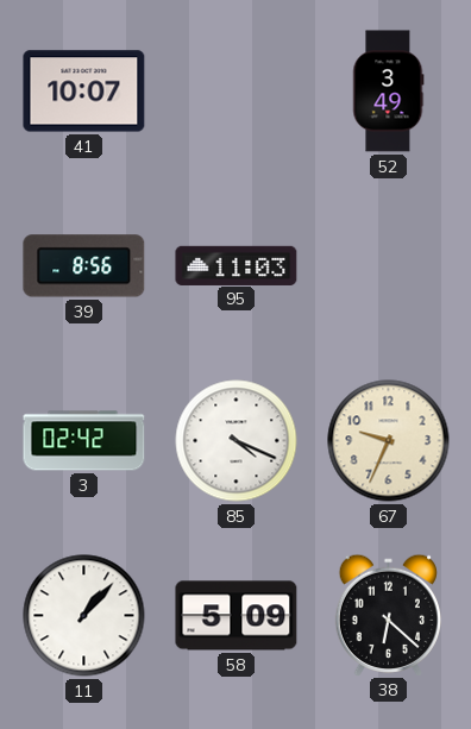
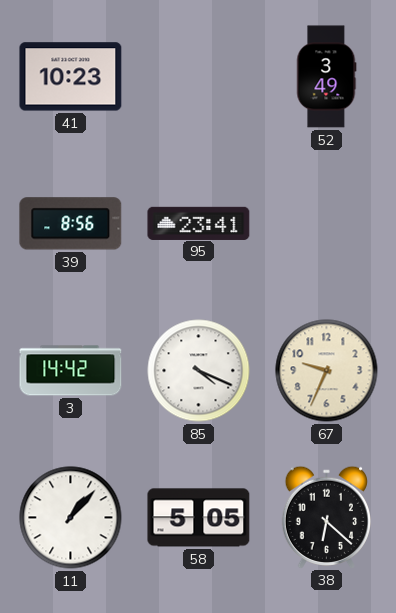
41: 10:07 -> 10:23
95: 11:03 -> 23:41
3: 02:42 -> 14:42
58: 5:09 -> 5:05
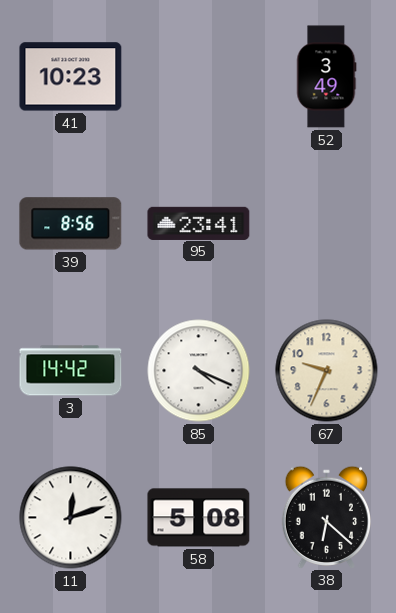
11: 1:07 -> 12:12
58: 5:05 -> 5:08
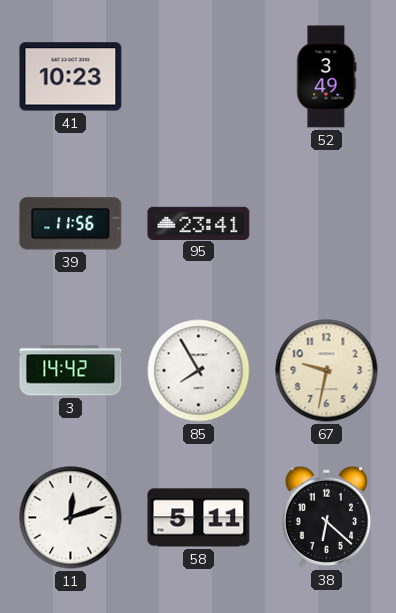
39: 8:56 -> 11:56
85: 4:19 -> 7:55
67: 9:34 -> 9:32
58: 5:08 -> 5:11
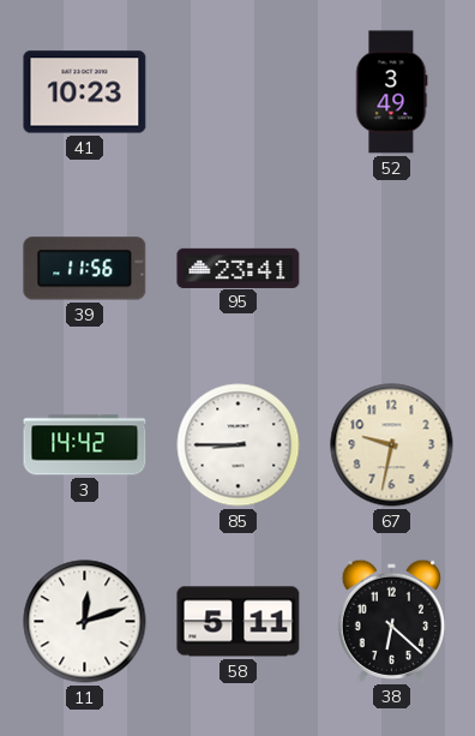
85: 7:55 -> 8:45
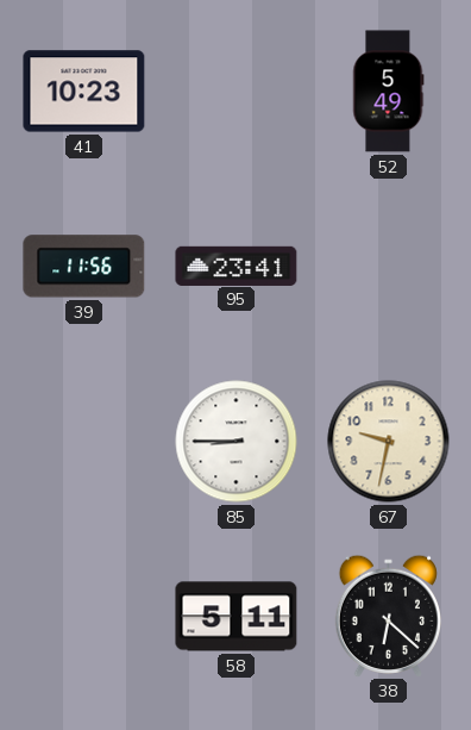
52: 3:49 -> 5:49
3: 14:42 -> none
11: 12:12 -> none
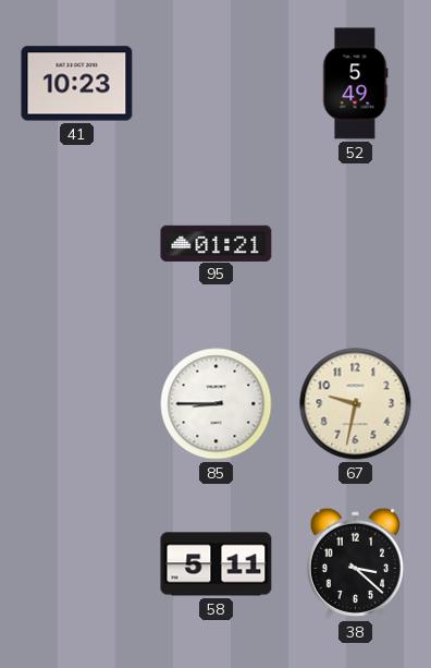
39: 11:56 -> none
95: 23:41 -> 01:21
38: 6:22 -> 3:22
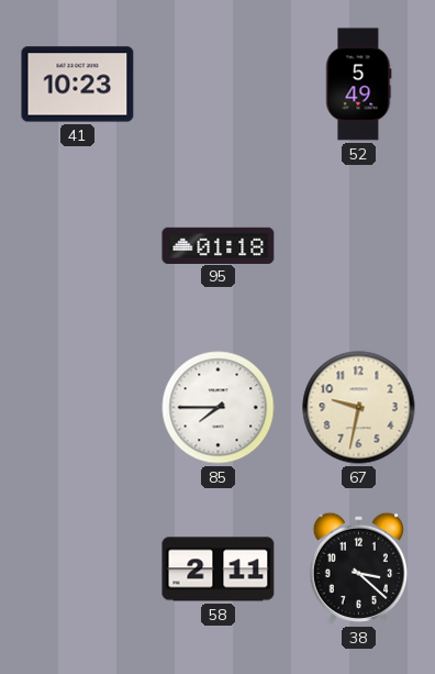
95: 01:21 -> 01:18
85: 8:45 -> 7:45
58: 5:11 -> 2:11
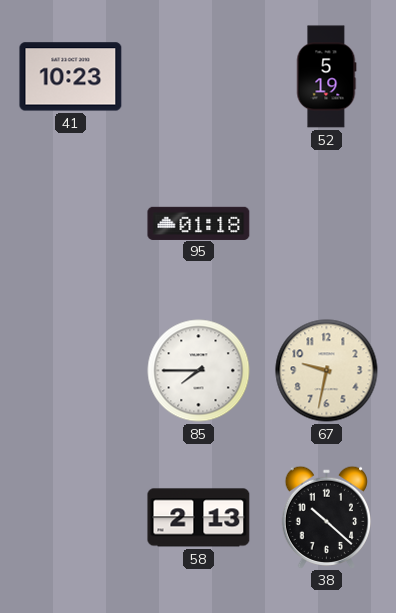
52: 5:49 -> 5:19
58: 2:11 -> 2:13
38: 3:22 -> 10:22
